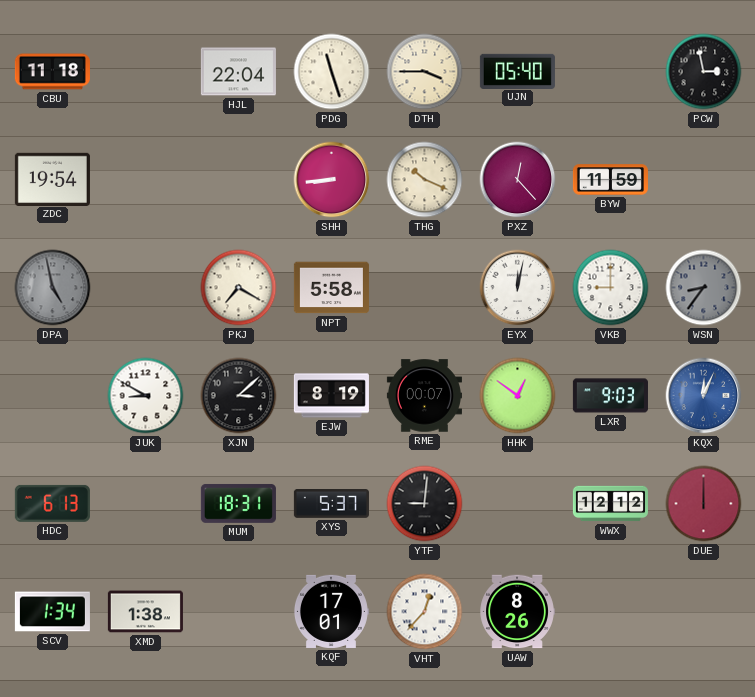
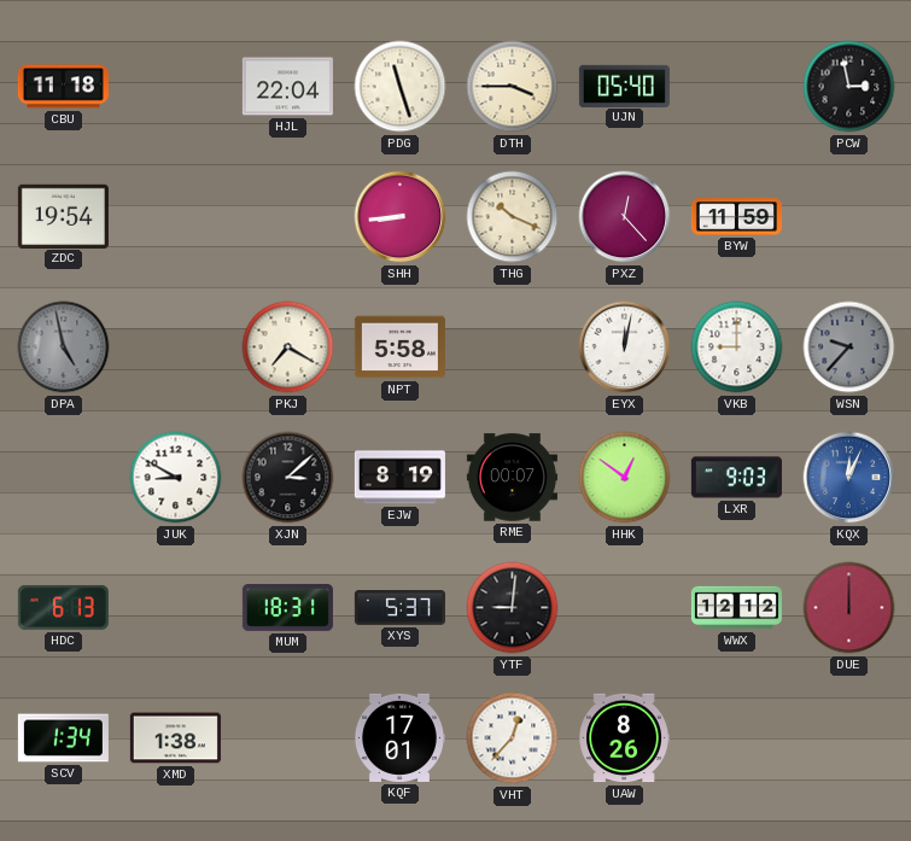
WSN: 8:36 -> 9:37
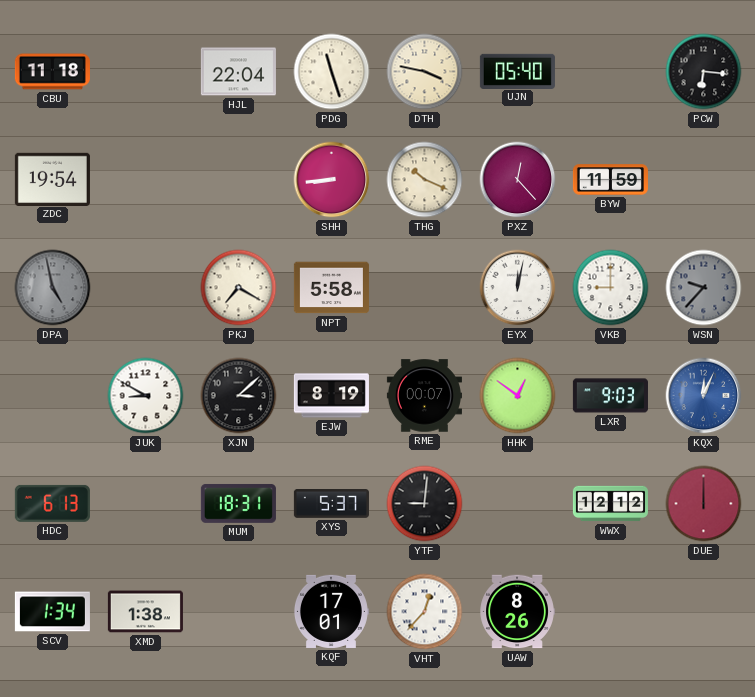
DTH: 3:45 -> 3:47
PCW: 2:58 -> 6:16
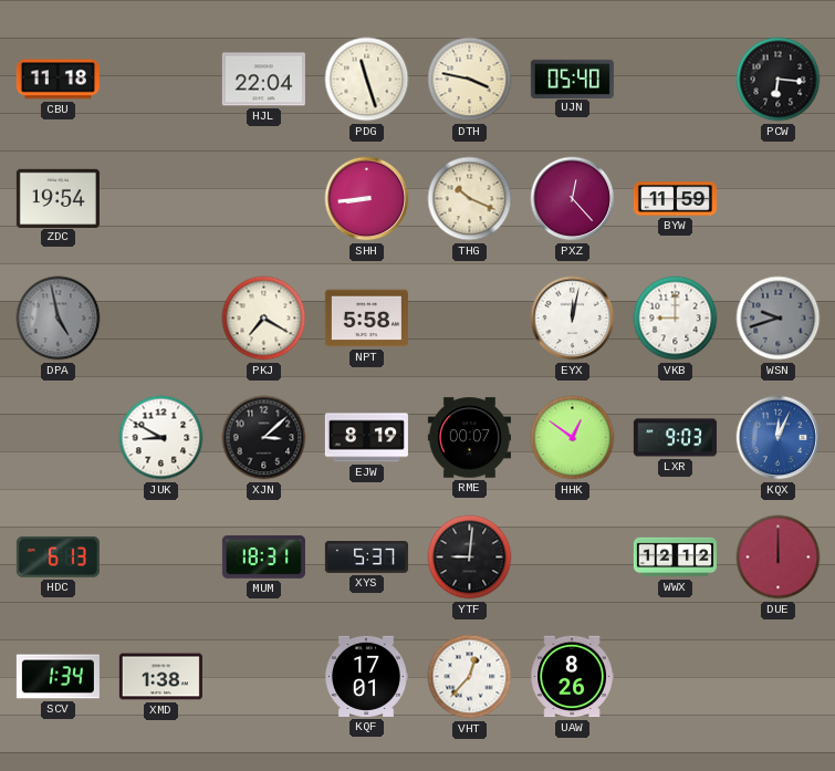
WSN: 9:37 -> 9:42
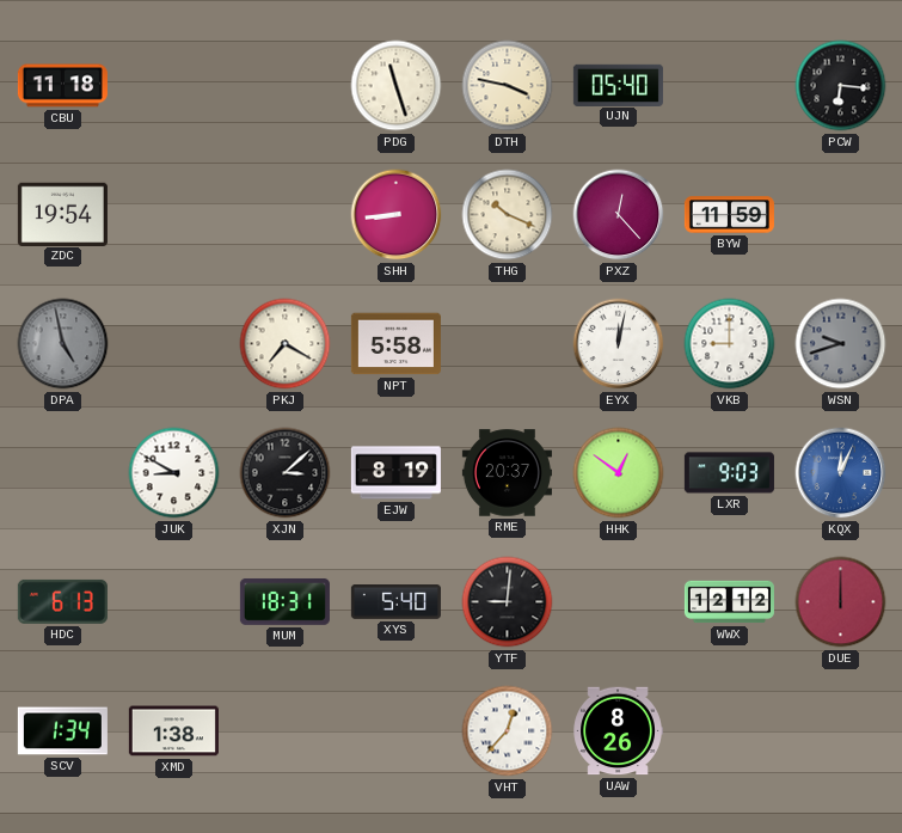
HJL: 22:04 -> none
RME: 00:07 -> 20:37
XYS: 5:37 -> 5:40
KQF: 17:01 -> none
